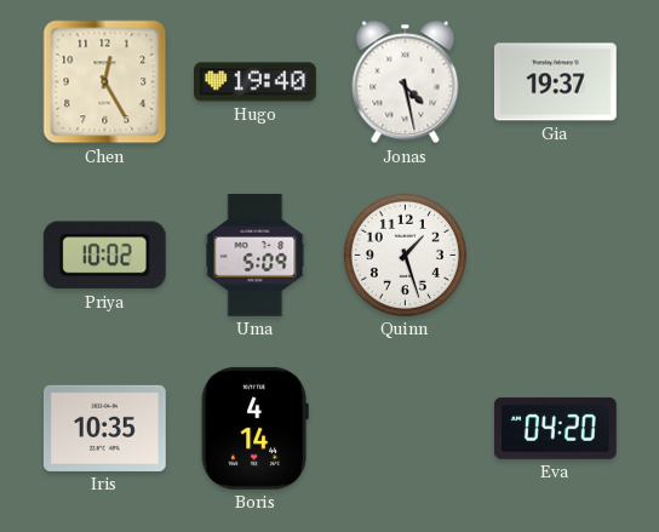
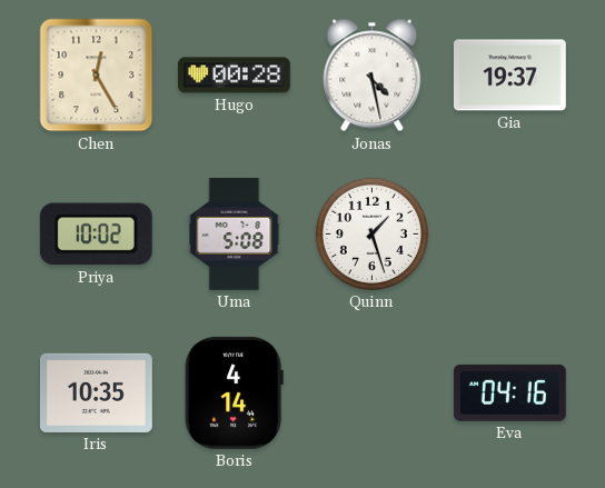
Hugo: 19:40 -> 00:28
Uma: 5:09 -> 5:08
Eva: 04:20 -> 04:16
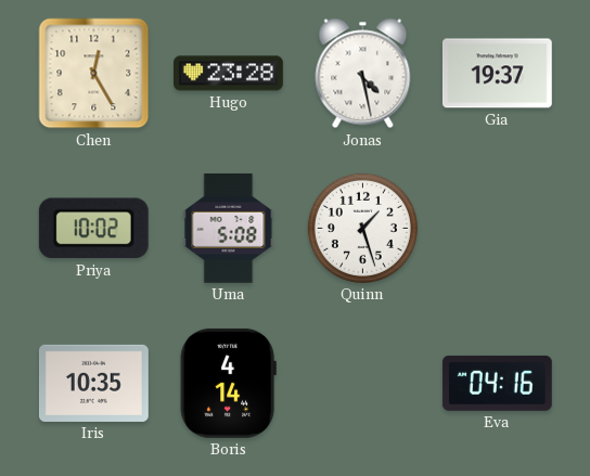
Hugo: 00:28 -> 23:28
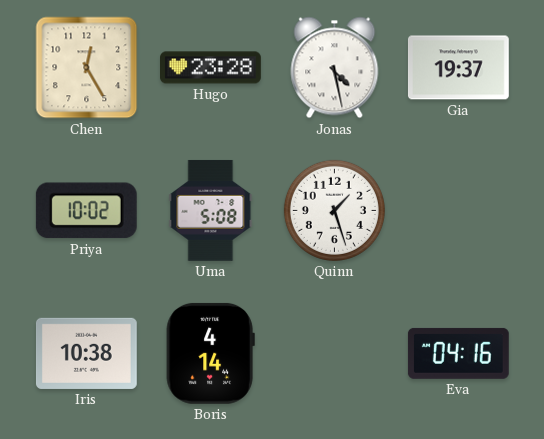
Iris: 10:35 -> 10:38
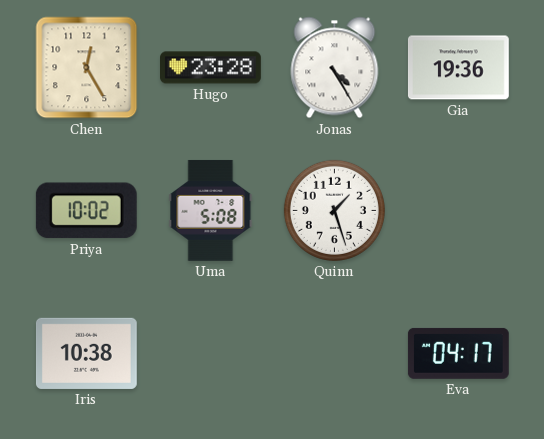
Jonas: 4:28 -> 4:25
Gia: 19:37 -> 19:36
Boris: 4:14 -> none
Eva: 04:16 -> 04:17
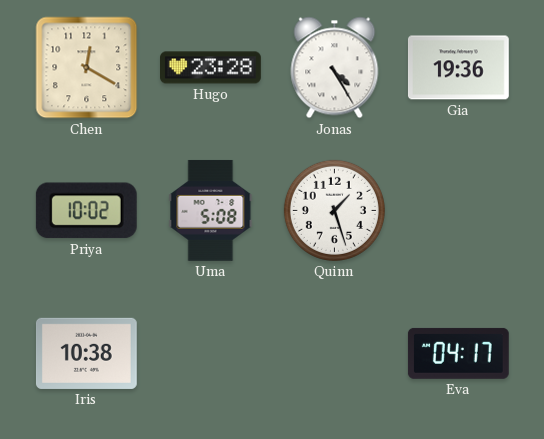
Chen: 12:25 -> 12:20
